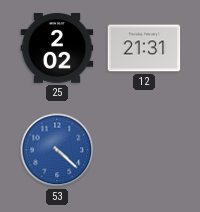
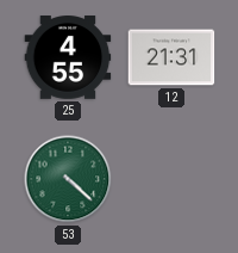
25: 2:02 -> 4:55
53 dial: blue -> green
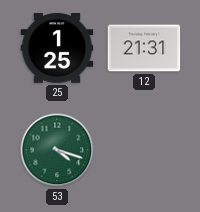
25: 4:55 -> 1:25
53: 4:22 -> 4:18
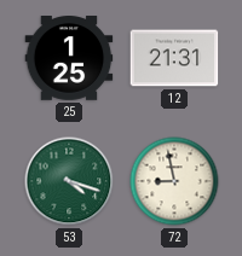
72: none -> 8:58
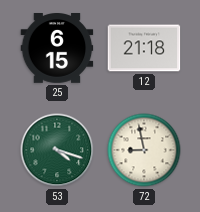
25: 1:25 -> 6:15
12: 21:31 -> 21:18
